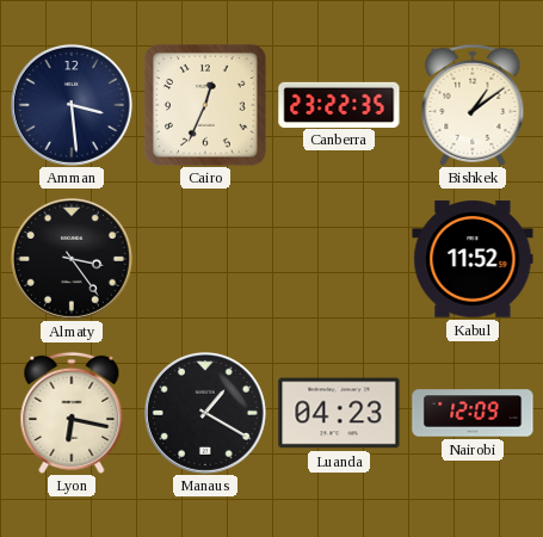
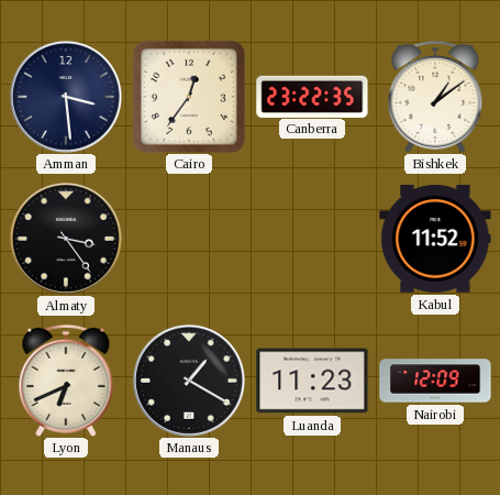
Cairo: 12:34 -> 12:36
Lyon: 6:17 -> 6:41
Luanda: 04:23 -> 11:23
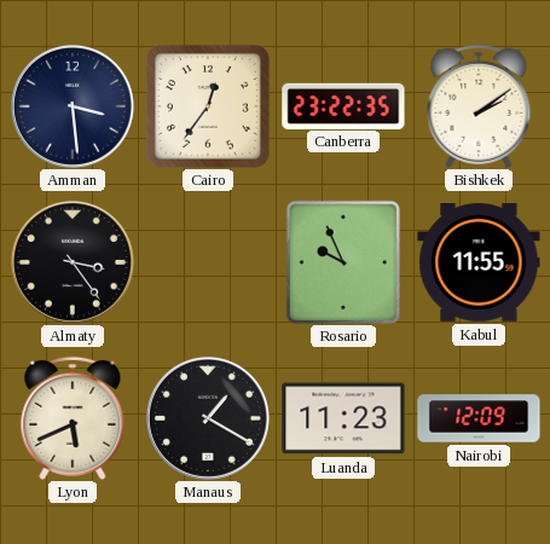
Bishkek: 1:09 -> 2:09
Rosario: none -> 9:56
Kabul: 11:52 -> 11:55
Lyon: 6:41 -> 5:41
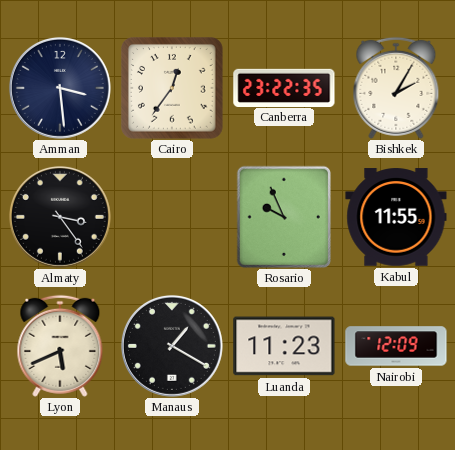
Bishkek: 2:09 -> 2:05
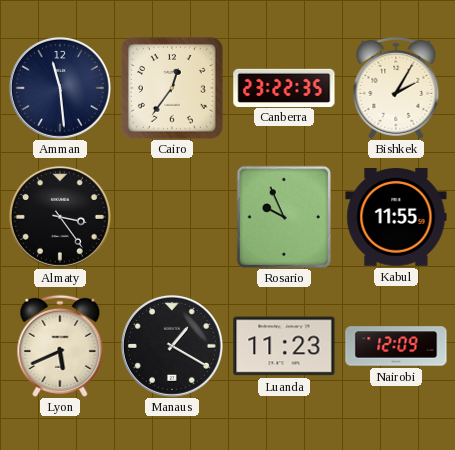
Amman: 3:29 -> 11:29
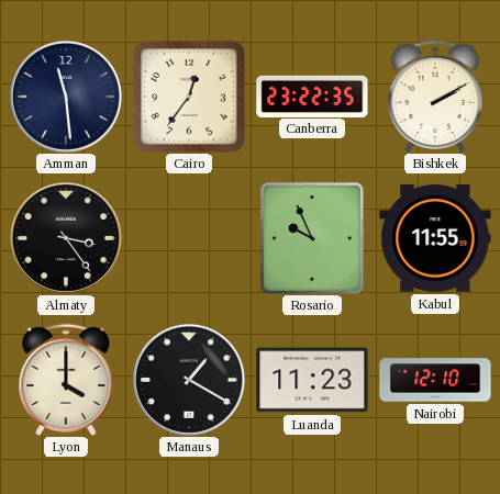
Bishkek: 2:05 -> 2:10
Lyon: 5:41 -> 4:00
Nairobi: 12:09 -> 12:10
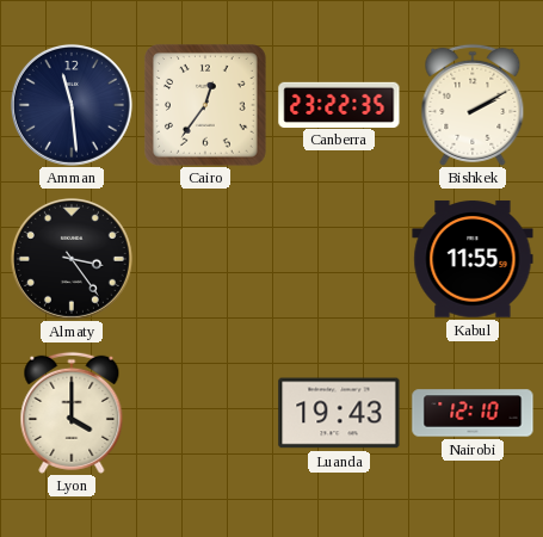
Rosario: 9:56 -> none
Manaus: 1:20 -> none
Luanda: 11:23 -> 19:43
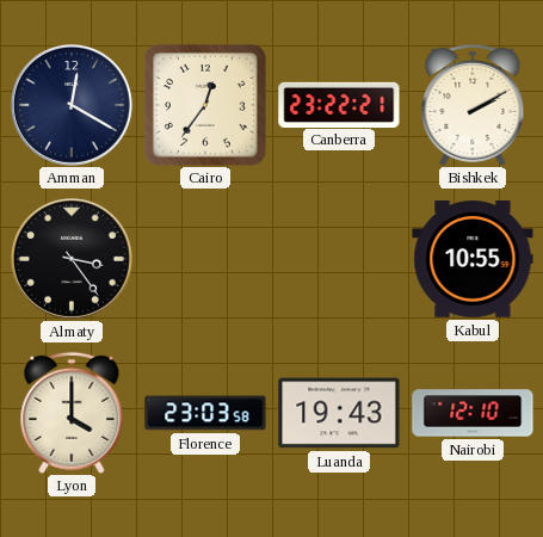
Amman: 11:29 -> 12:20
Canberra: 23:22:35 -> 23:22:21
Kabul: 11:55 -> 10:55
Florence: none -> 23:03
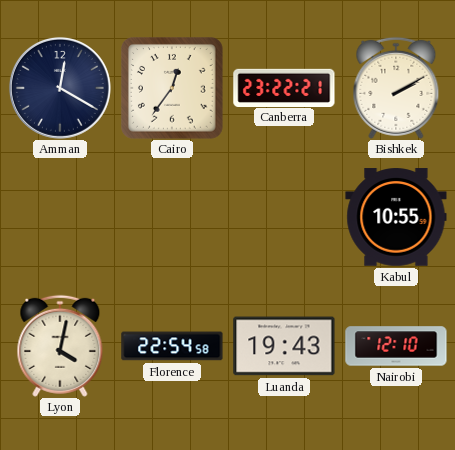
Almaty: 3:24 -> none
Lyon: 4:00 -> 4:02
Florence: 23:03 -> 22:54
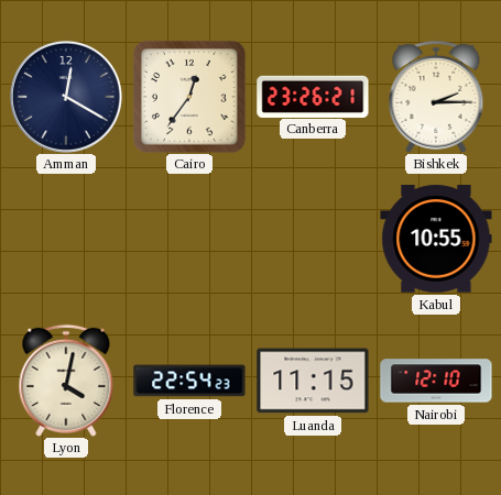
Canberra: 23:22 -> 23:26
Bishkek: 2:10 -> 2:15
Florence: 22:54:58 -> 22:54:23
Luanda: 19:43 -> 11:15
